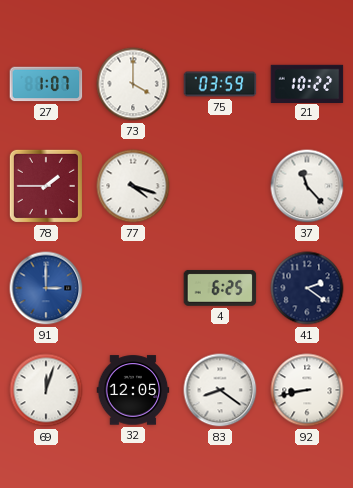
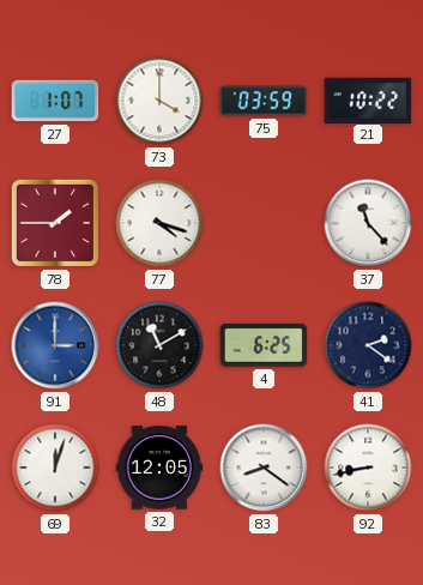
48: none -> 11:10
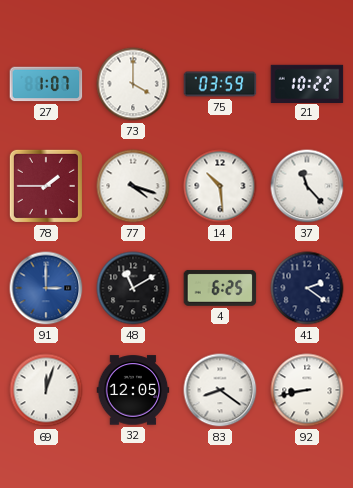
14: none -> 10:29
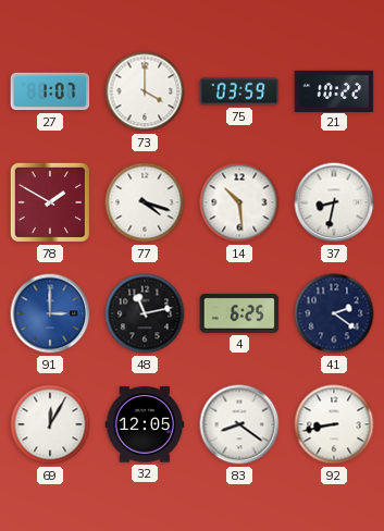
78: 1:45 -> 1:50
37: 11:23 -> 8:32
48: 11:10 -> 11:13
69: 12:03 -> 12:05
